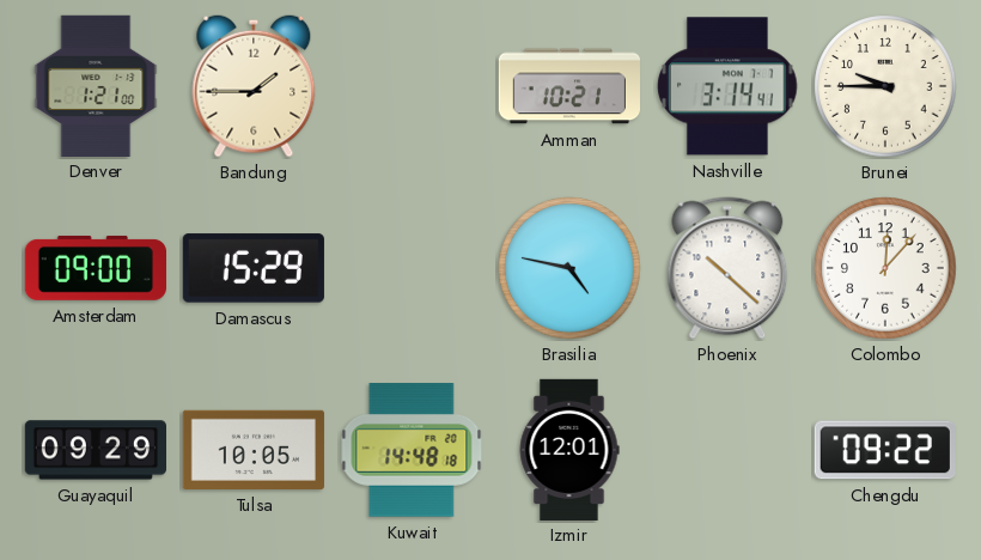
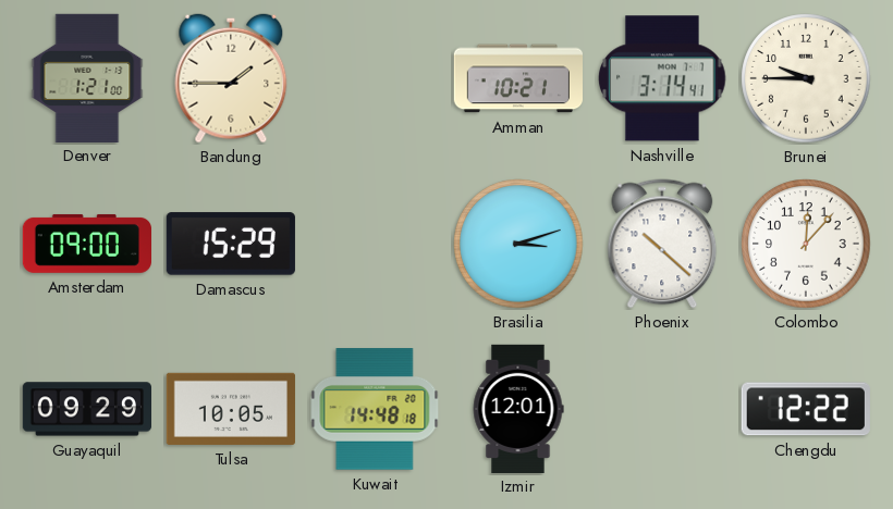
Brasilia: 4:47 -> 3:12
Chengdu: 09:22 -> 12:22
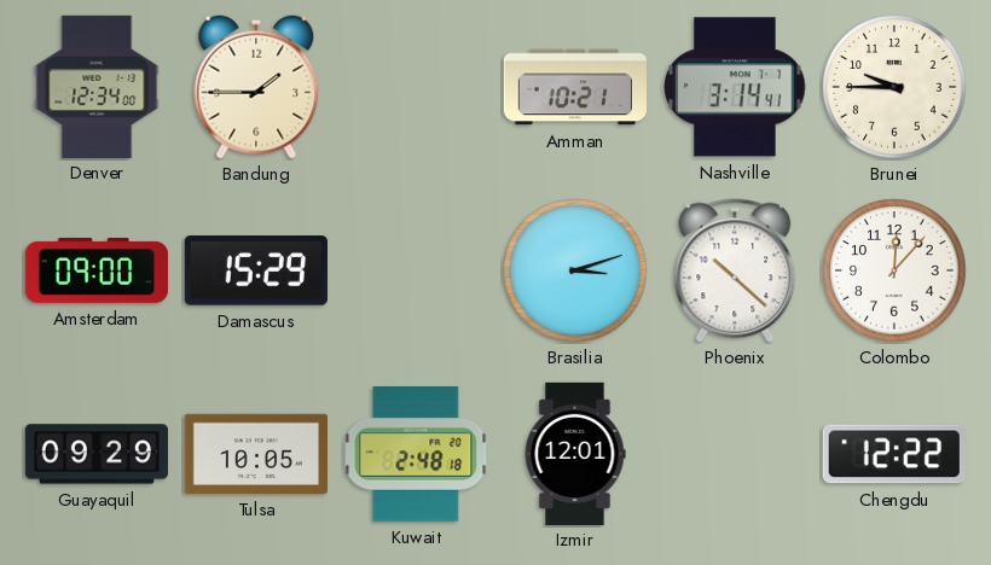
Denver: 1:21 -> 12:34
Kuwait: 14:48 -> 2:48
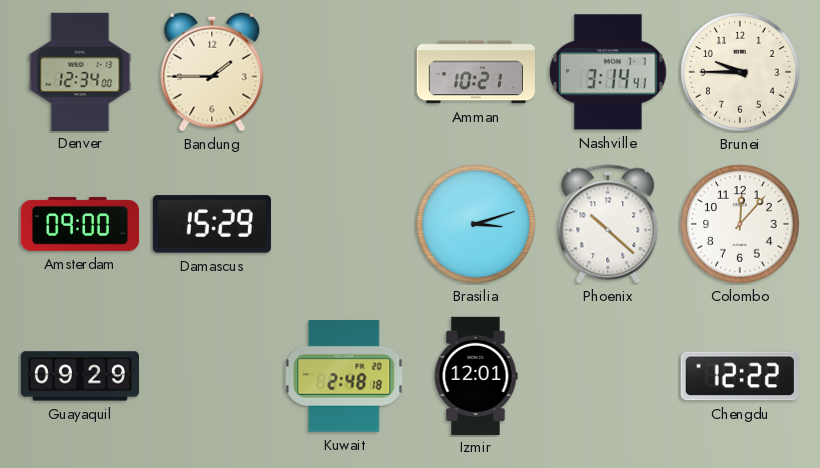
Tulsa: 10:05 -> none
